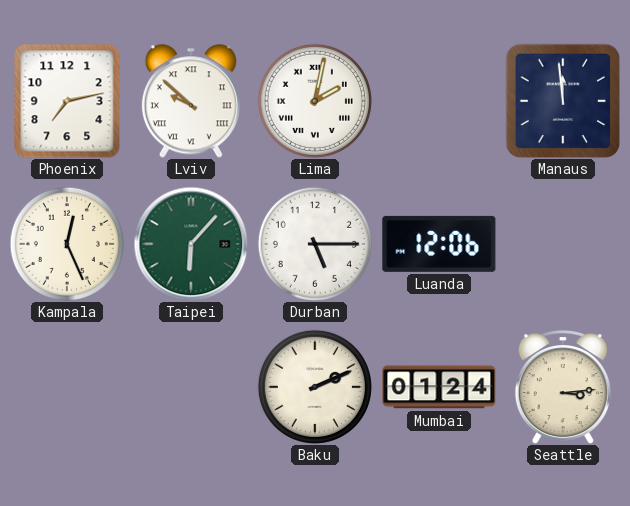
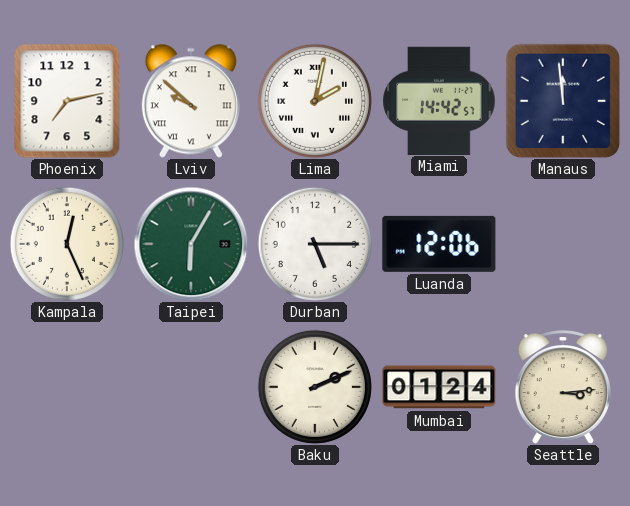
Miami: none -> 14:42
Taipei: 6:07 -> 6:05
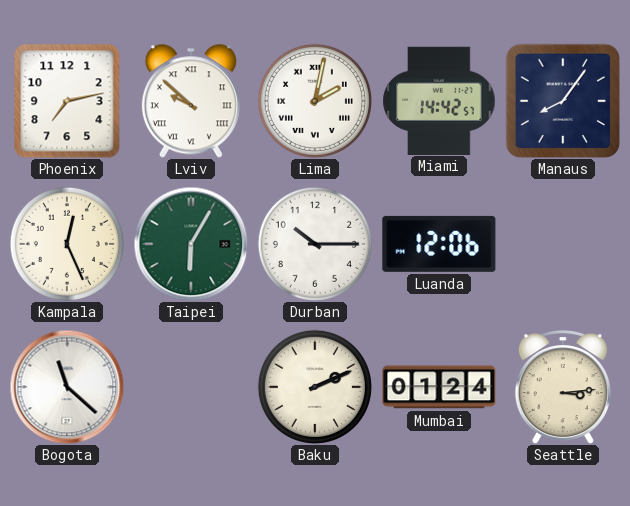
Manaus: 11:59 -> 8:06
Durban: 5:15 -> 10:15
Bogota: none -> 11:22
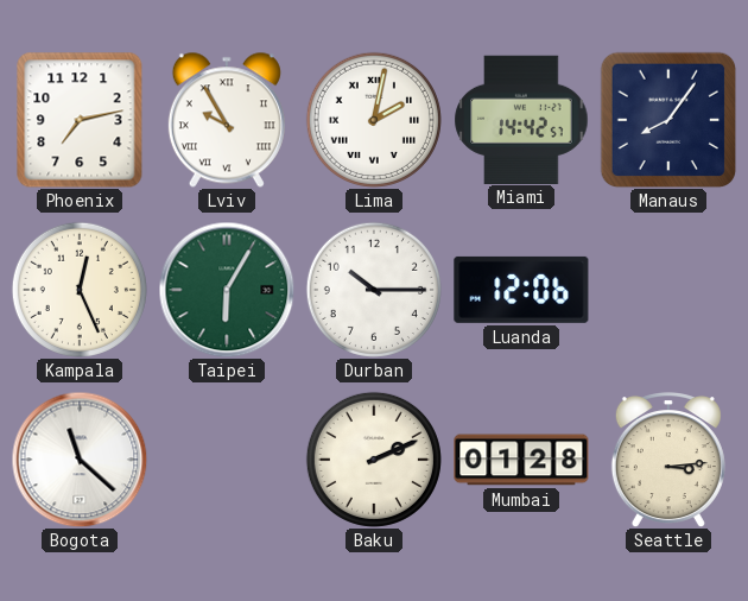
Lviv: 9:52 -> 9:55
Mumbai: 01:24 -> 01:28
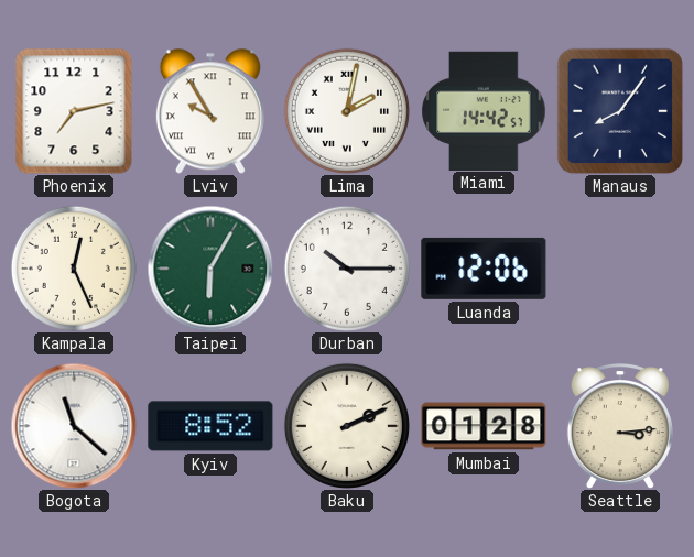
Kyiv: none -> 8:52
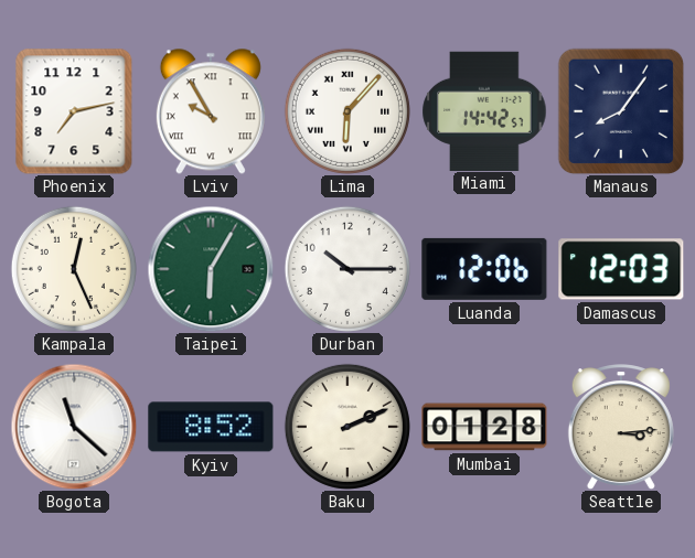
Lima: 2:02 -> 6:07
Damascus: none -> 12:03
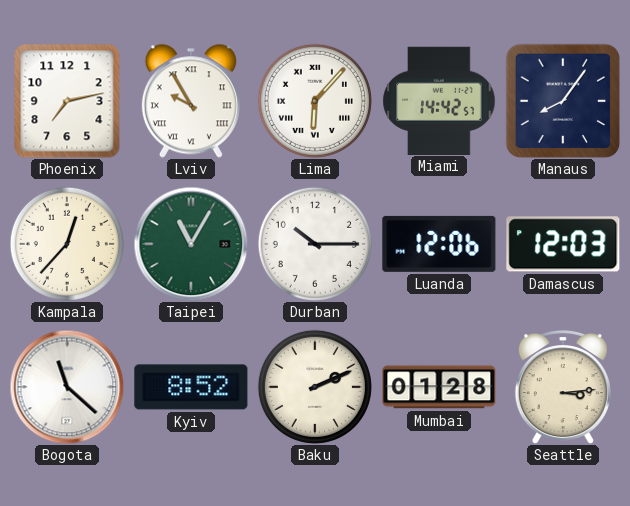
Kampala: 12:26 -> 12:37
Taipei: 6:05 -> 11:05
